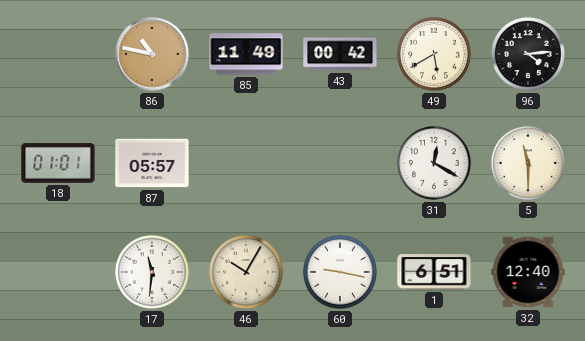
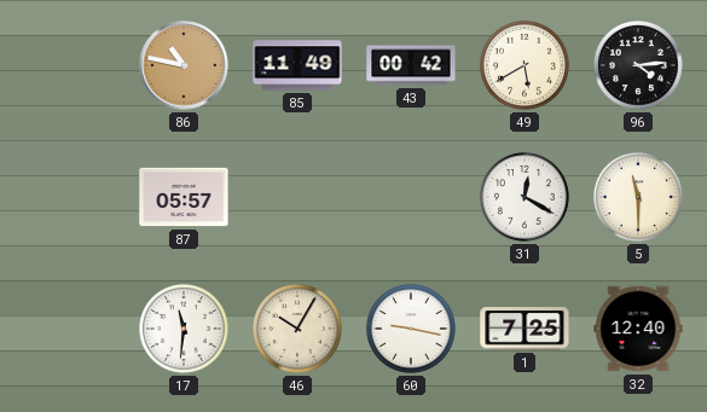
18: 01:01 -> none
1: 6:51 -> 7:25
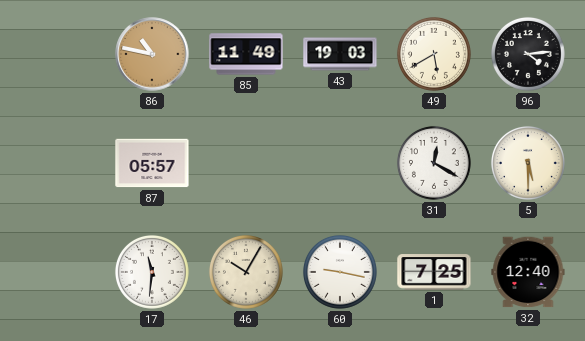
43: 00:42 -> 19:03
5: 11:30 -> 5:30
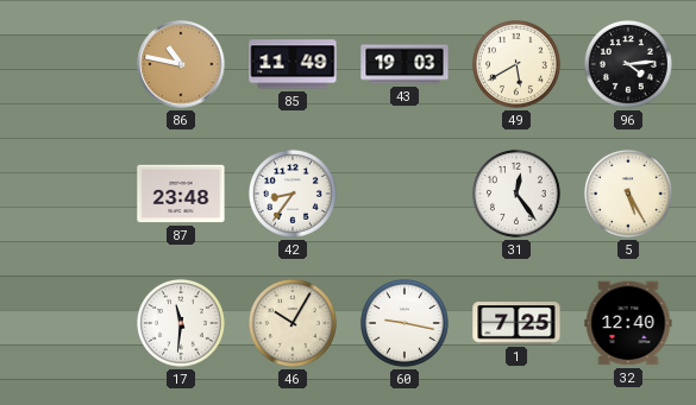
87: 05:57 -> 23:48
42: none -> 8:36
31: 12:20 -> 12:24
5: 5:30 -> 5:25
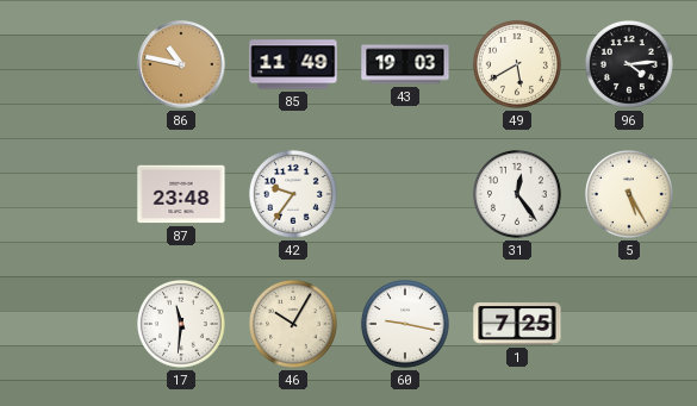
42: 8:36 -> 9:36
32: 12:40 -> none
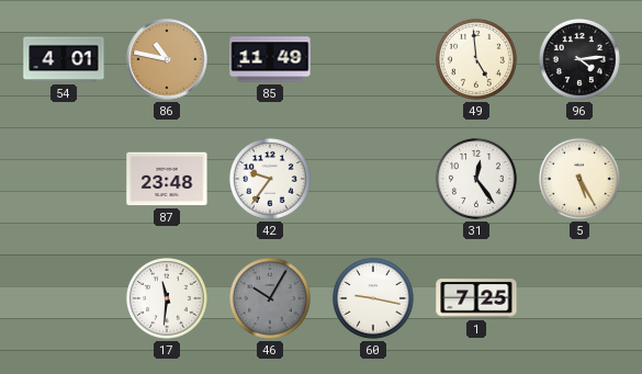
54: none -> 4:01
43: 19:03 -> none
49: 5:40 -> 4:59
46 dial: cream -> grey
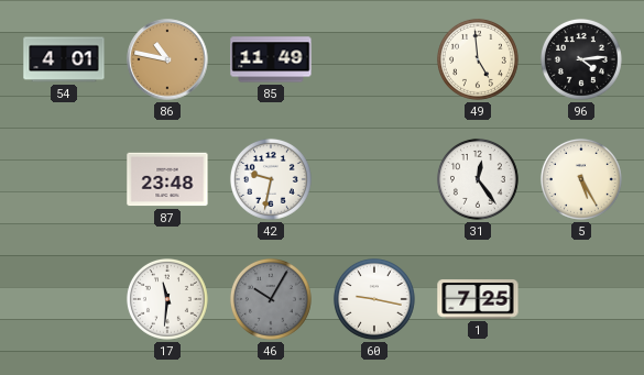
42: 9:36 -> 9:32
